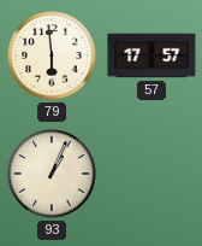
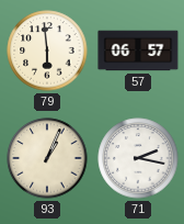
57: 17:57 -> 06:57
71: none -> 2:17
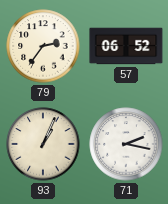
79: 5:59 -> 2:36
57: 06:57 -> 06:52
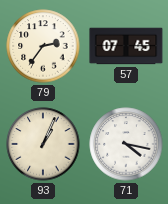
57: 06:52 -> 07:45
71: 2:17 -> 4:17
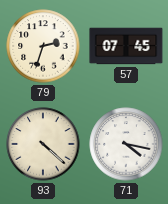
79: 2:36 -> 2:33
93: 1:04 -> 4:22
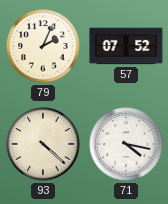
79: 2:33 -> 2:04
57: 07:45 -> 07:52
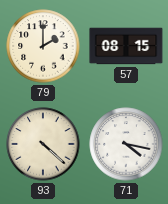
79: 2:04 -> 2:00
57: 07:52 -> 08:15
